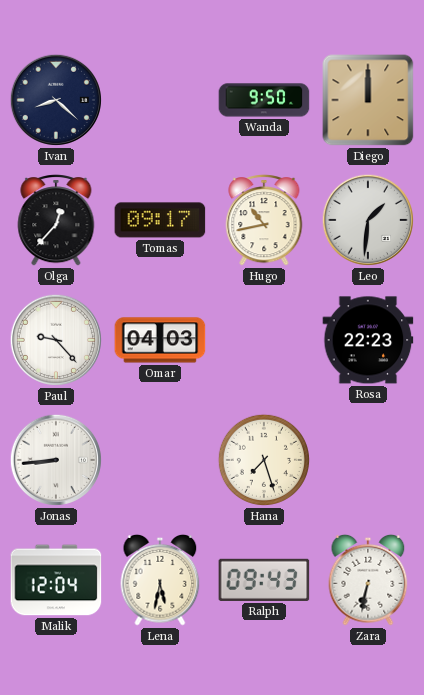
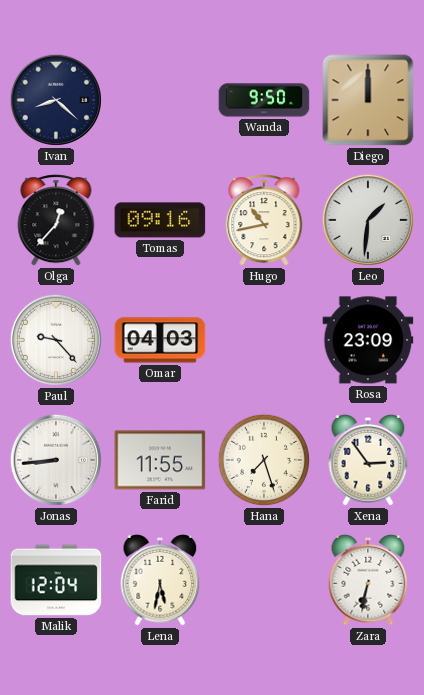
Tomas: 09:17 -> 09:16
Rosa: 22:23 -> 23:09
Farid: none -> 11:55
Xena: none -> 2:54
Ralph: 09:43 -> none
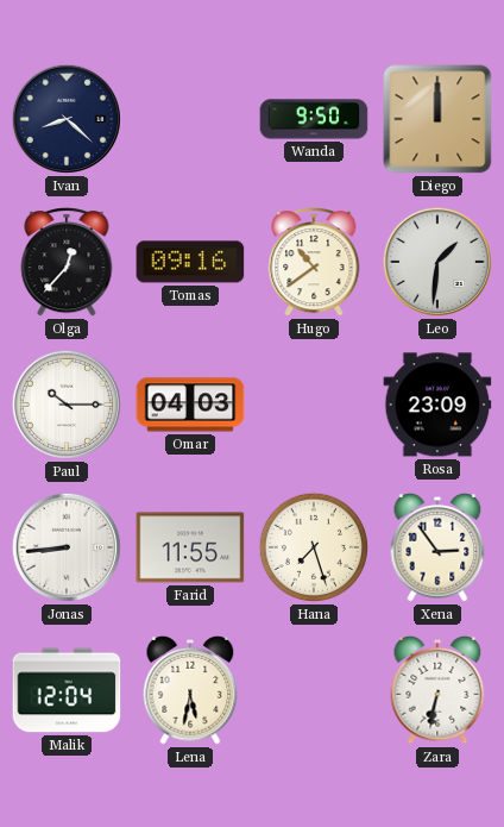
Hugo: 10:43 -> 10:39
Paul: 9:23 -> 10:15
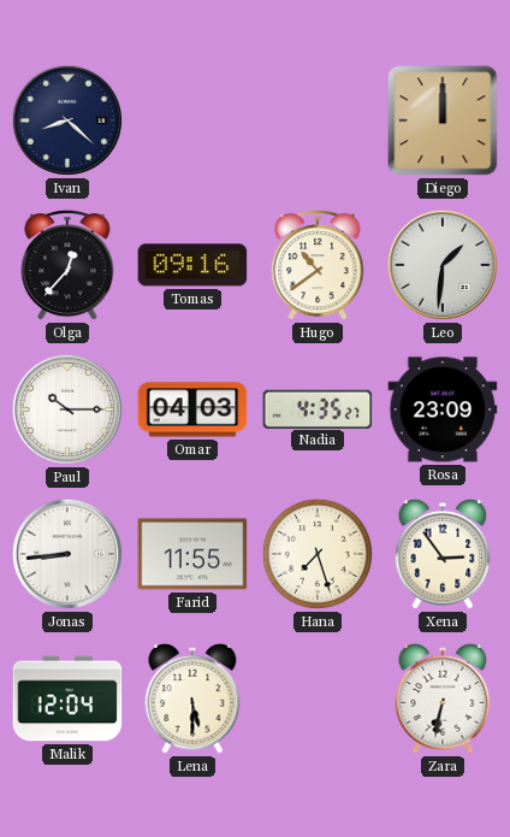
Wanda: 9:50 -> none
Nadia: none -> 4:35
Lena: 5:32 -> 5:30
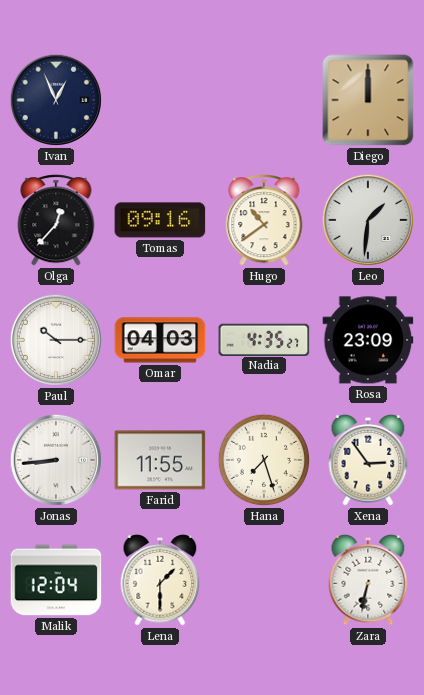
Ivan: 8:22 -> 12:56
Lena: 5:30 -> 1:30
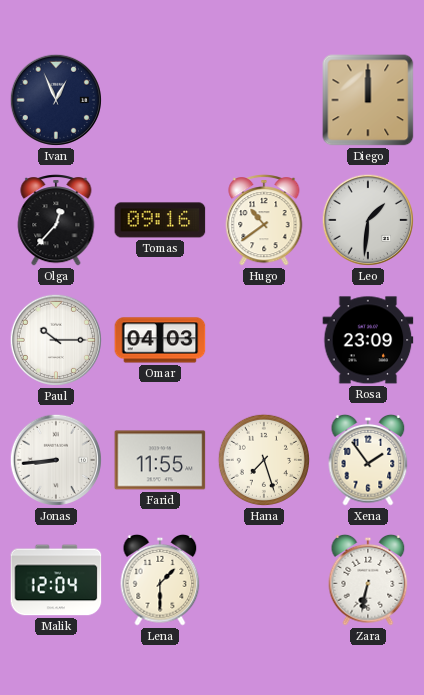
Nadia: 4:35 -> none
Xena: 2:54 -> 1:54
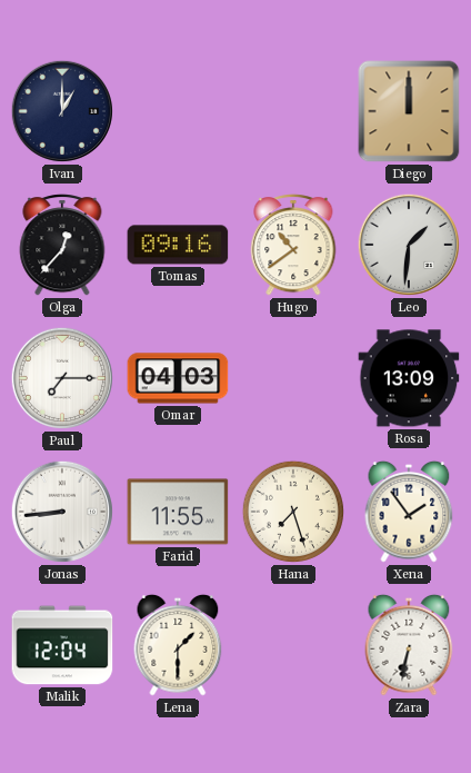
Ivan: 12:56 -> 1:00
Paul: 10:15 -> 7:15
Rosa: 23:09 -> 13:09
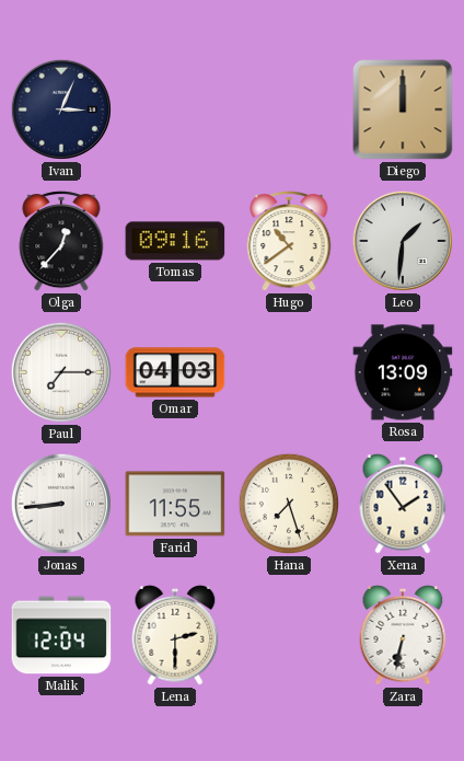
Ivan: 1:00 -> 3:04
Lena: 1:30 -> 2:30
